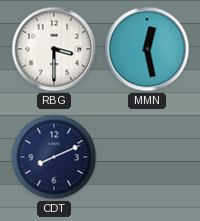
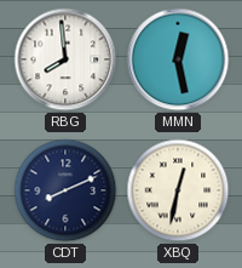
RBG: 3:30 -> 7:59
XBQ: none -> 12:32
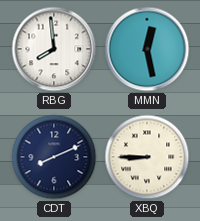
XBQ: 12:32 -> 8:45
